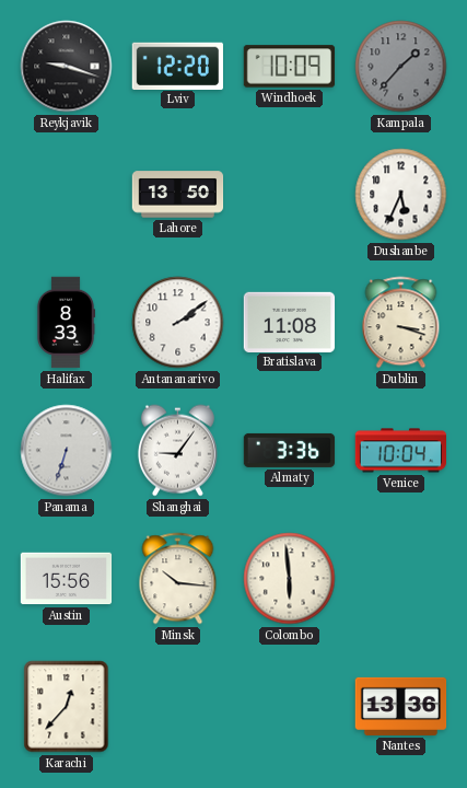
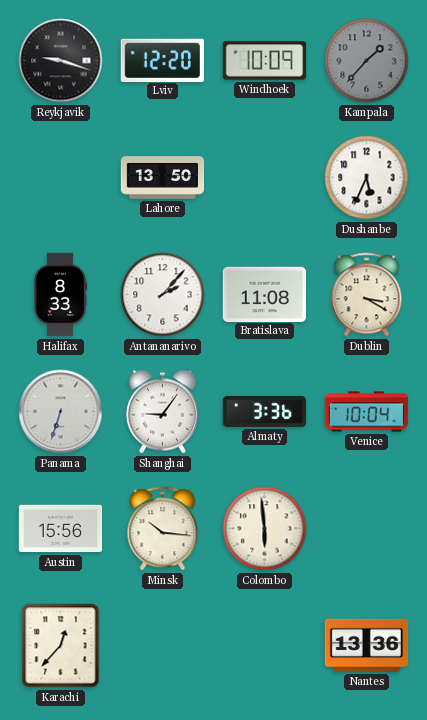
Antananarivo: 2:09 -> 2:07
Dublin: 3:18 -> 3:20
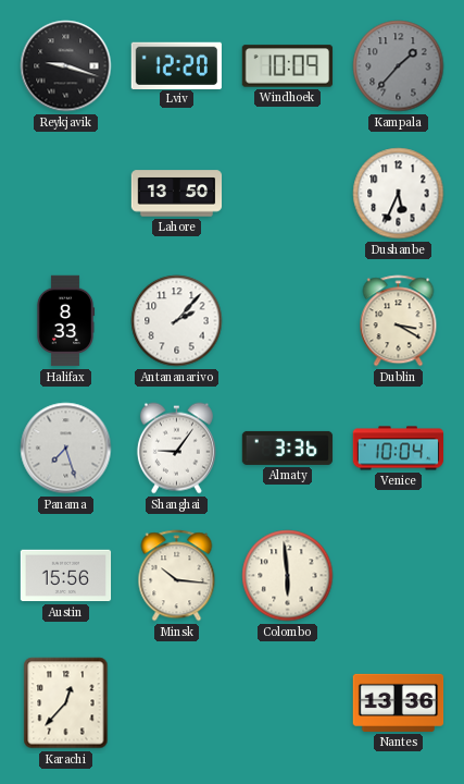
Bratislava: 11:08 -> none
Panama: 6:33 -> 7:27
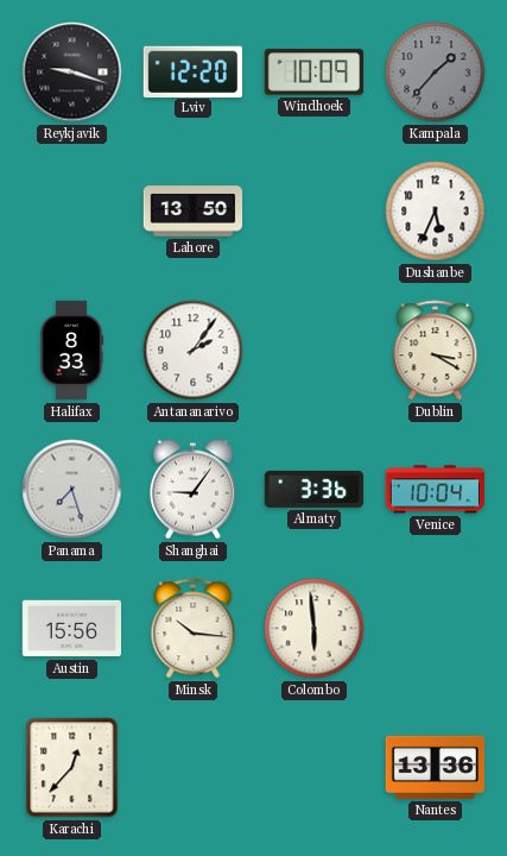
Antananarivo: 2:07 -> 2:06
